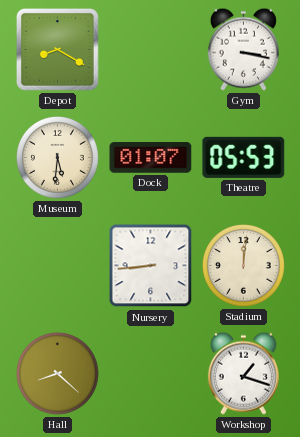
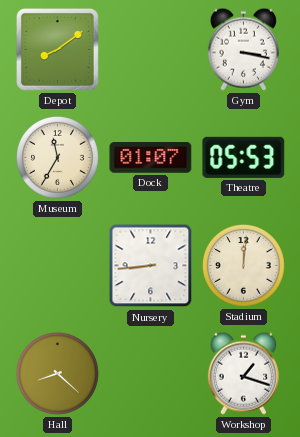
Depot: 8:20 -> 8:09
Museum: 5:31 -> 11:35
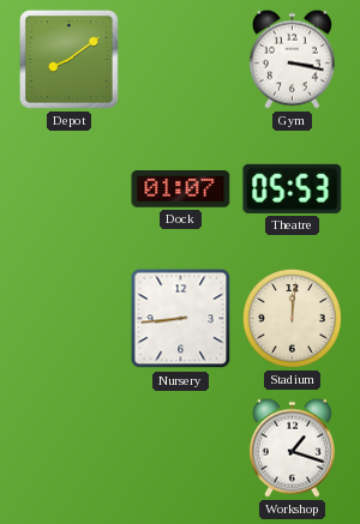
Museum: 11:35 -> none
Hall: 8:22 -> none
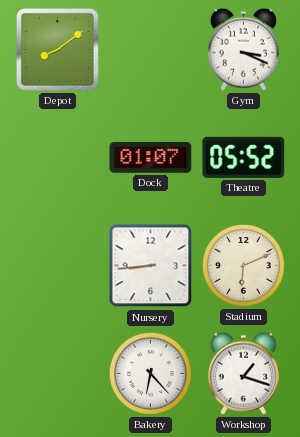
Gym: 3:17 -> 3:19
Theatre: 05:53 -> 05:52
Stadium: 12:01 -> 6:11
Bakery: none -> 6:23
